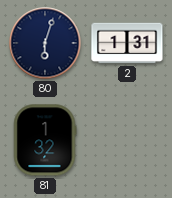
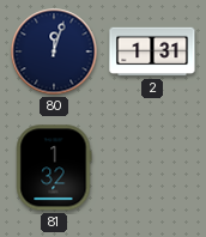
80: 6:03 -> 12:03
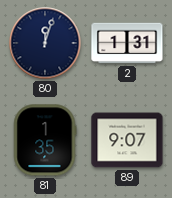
81: 1:32 -> 1:35
89: none -> 9:07
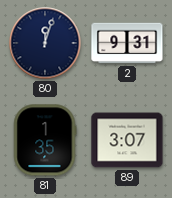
2: 1:31 -> 9:31
89: 9:07 -> 3:07
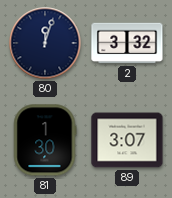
2: 9:31 -> 3:32
81: 1:35 -> 1:30
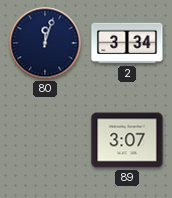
2: 3:32 -> 3:34
81: 1:30 -> none
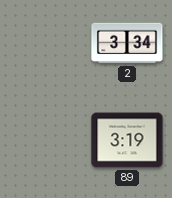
80: 12:03 -> none
89: 3:07 -> 3:19
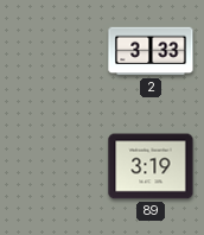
2: 3:34 -> 3:33
